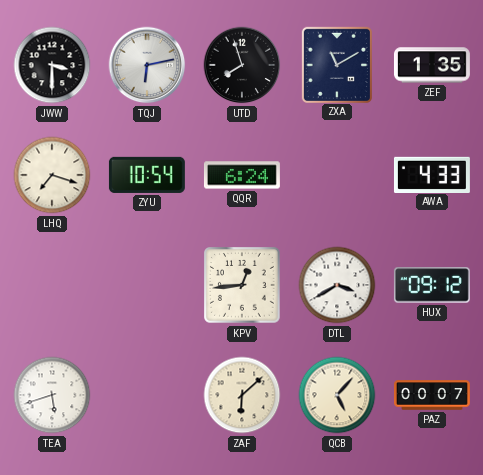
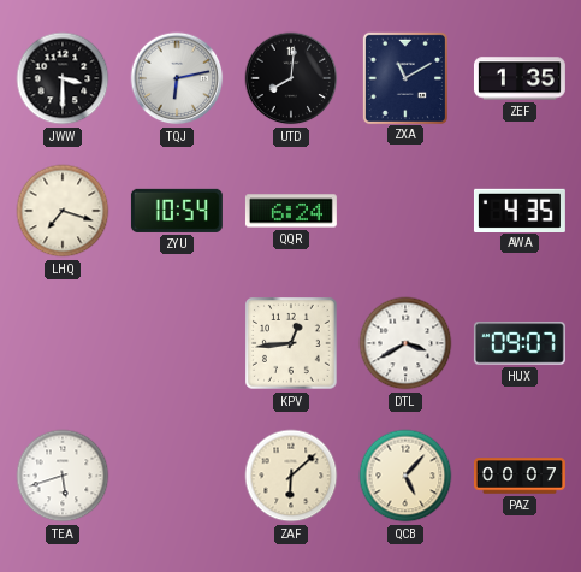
UTD: 7:57 -> 8:01
AWA: 4:33 -> 4:35
HUX: 09:12 -> 09:07
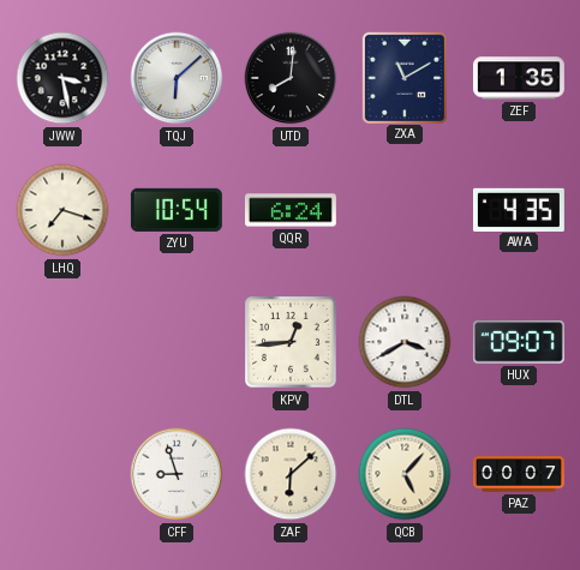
JWW: 3:30 -> 3:28
TQJ: 6:13 -> 6:08
TEA: 5:42 -> none
CFF: none -> 8:57
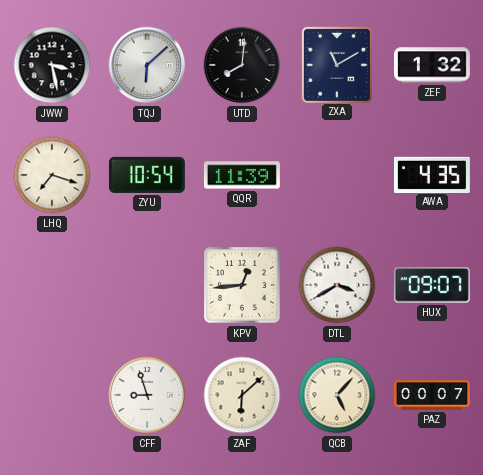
ZEF: 1:35 -> 1:32
QQR: 6:24 -> 11:39
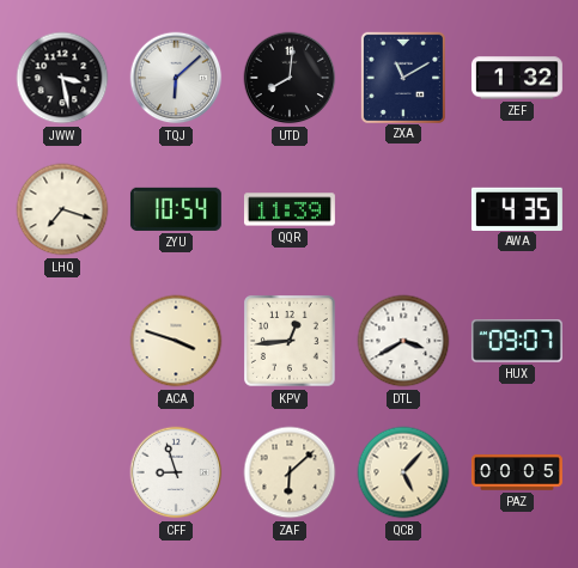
ACA: none -> 3:48
PAZ: 00:07 -> 00:05
